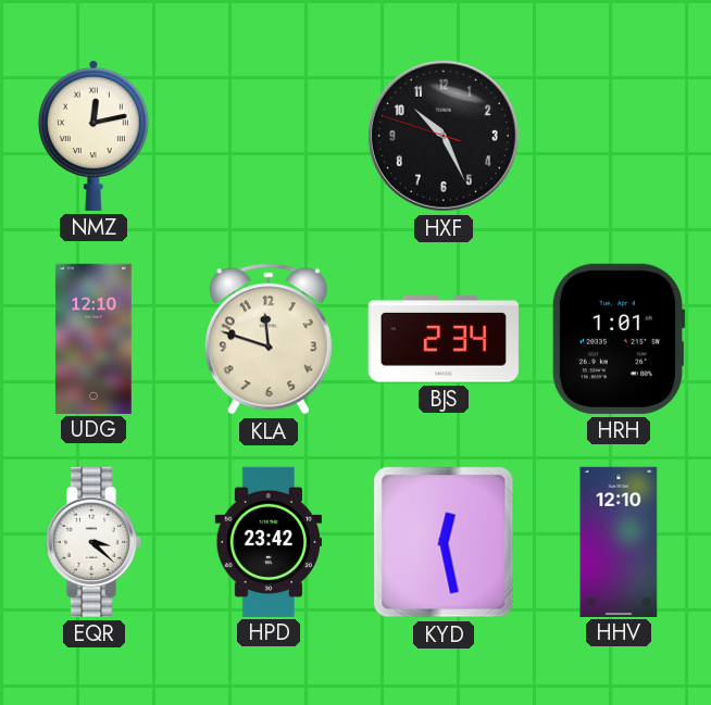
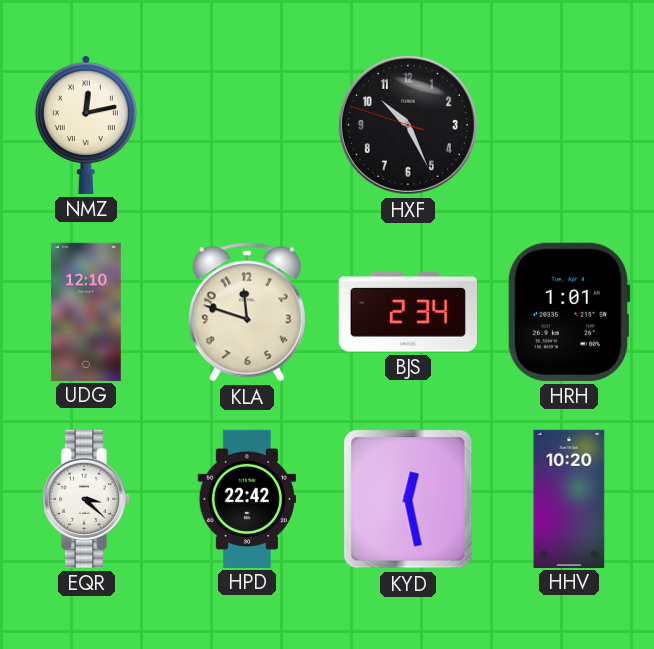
HPD: 23:42 -> 22:42
HHV: 12:10 -> 10:20
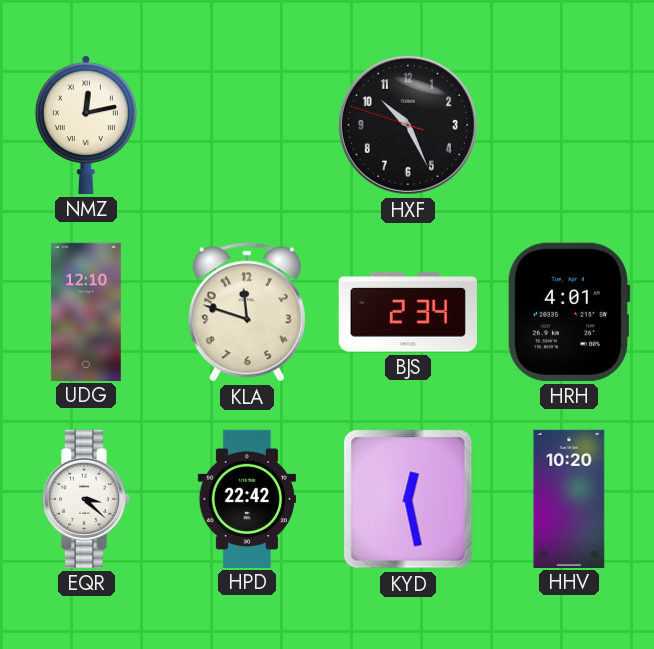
HRH: 1:01 -> 4:01
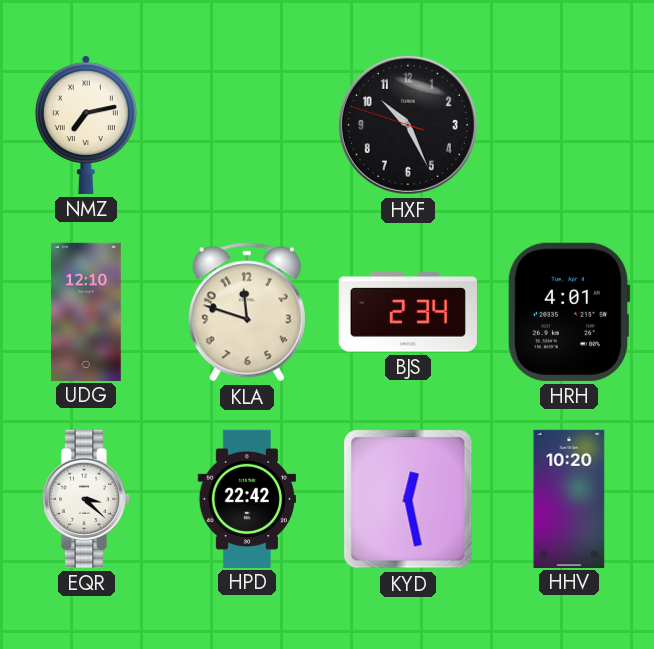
NMZ: 12:13 -> 7:13
